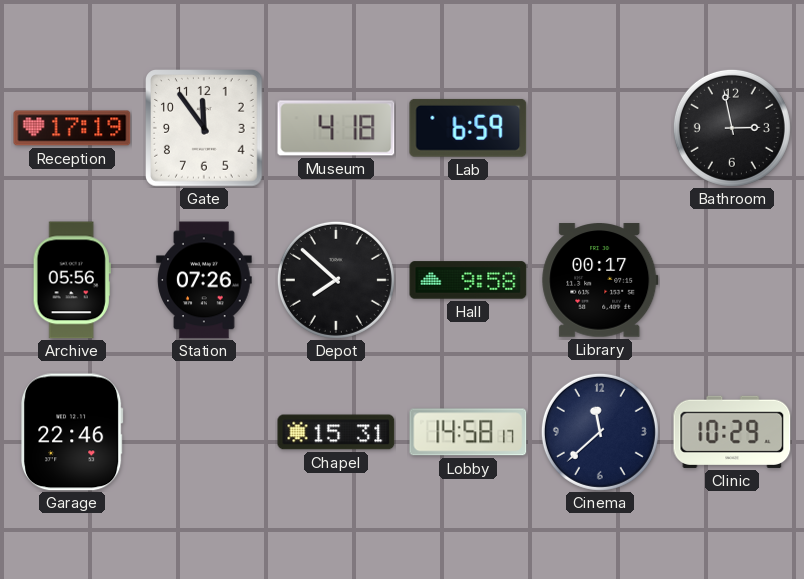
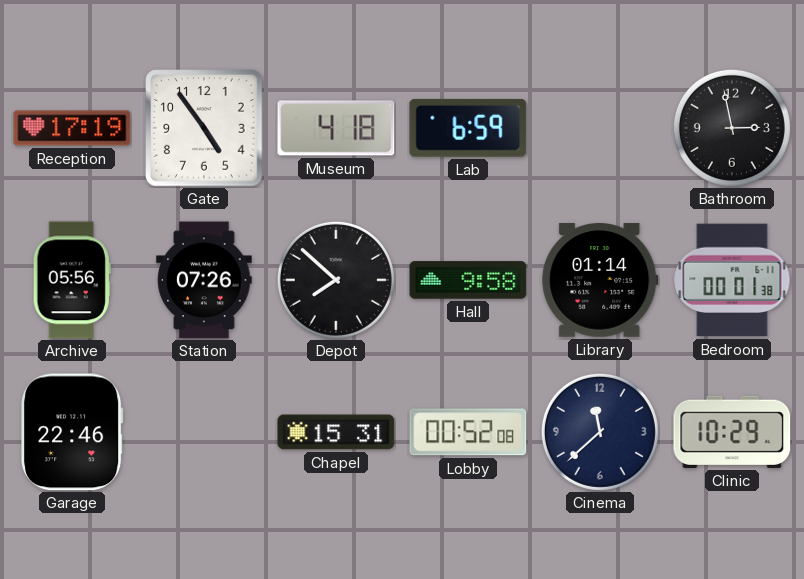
Gate: 11:54 -> 4:54
Library: 00:17 -> 01:14
Bedroom: none -> 00:01
Lobby: 14:58 -> 00:52
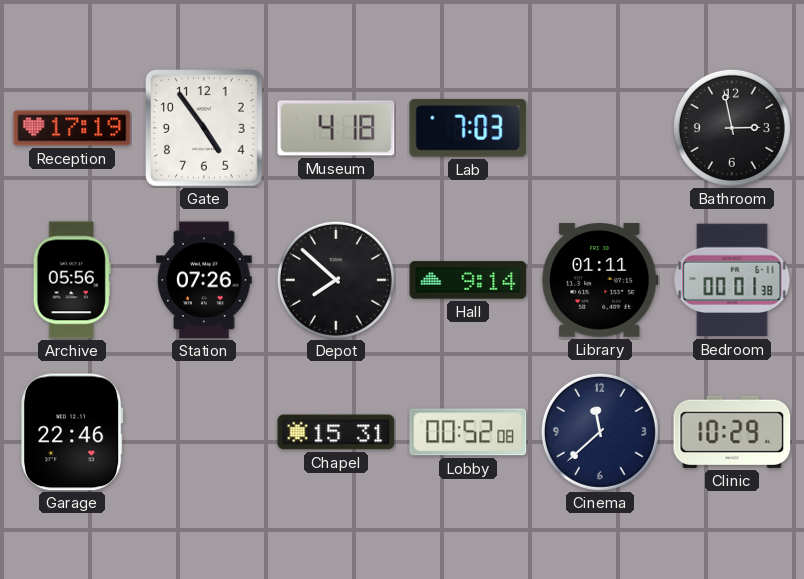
Lab: 6:59 -> 7:03
Hall: 9:58 -> 9:14
Library: 01:14 -> 01:11
